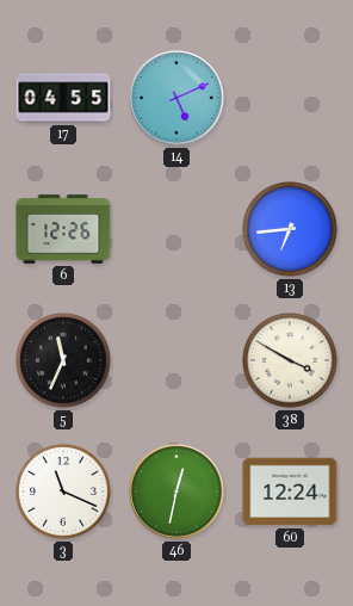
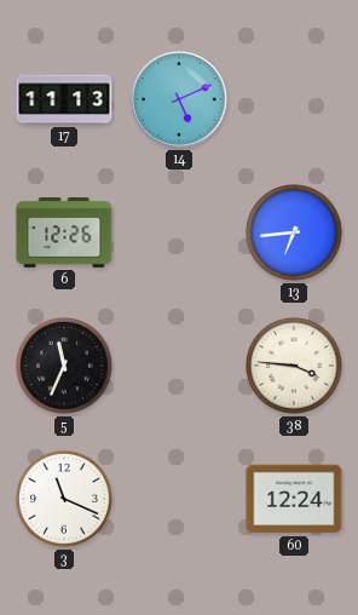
17: 04:55 -> 11:13
38: 3:50 -> 3:46
46: 12:32 -> none
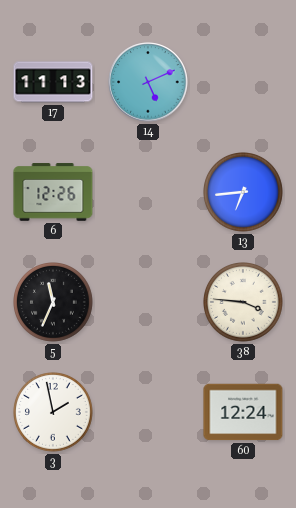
3: 11:19 -> 1:58
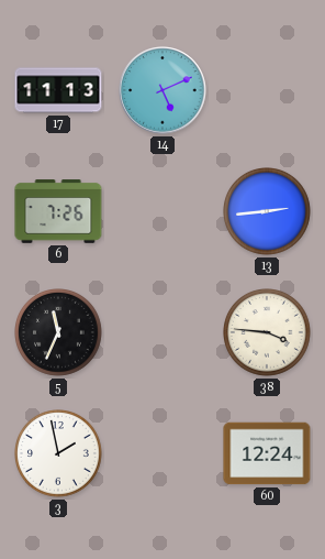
6: 12:26 -> 7:26
13: 6:44 -> 2:44
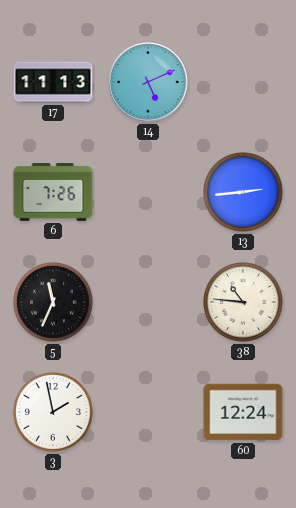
38: 3:46 -> 10:46
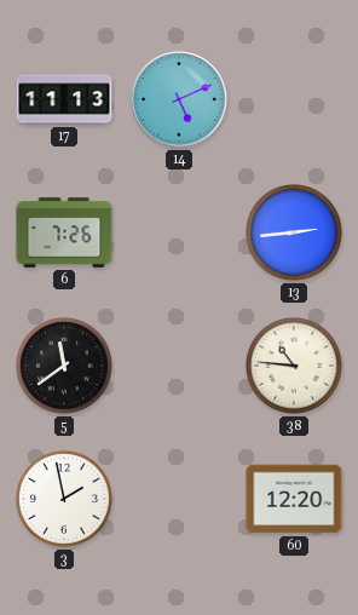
5: 11:34 -> 11:39
60: 12:24 -> 12:20
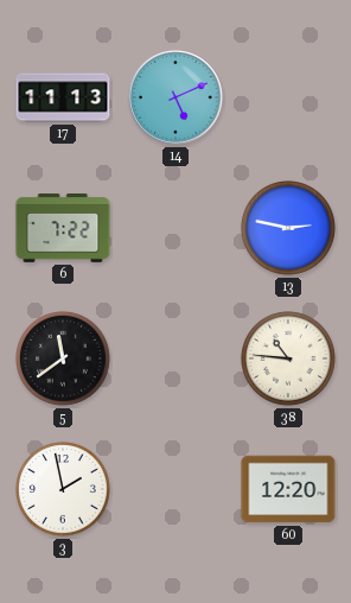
6: 7:26 -> 7:22
13: 2:44 -> 2:47
